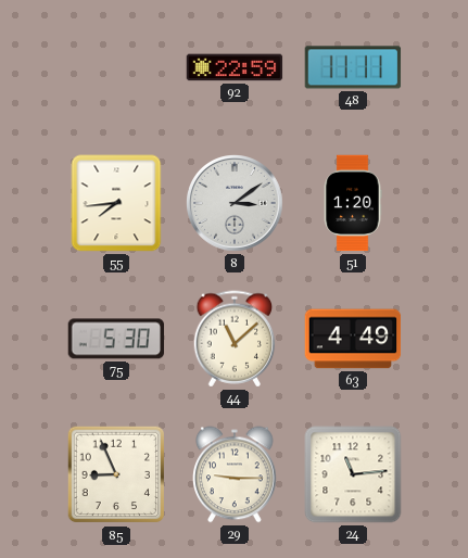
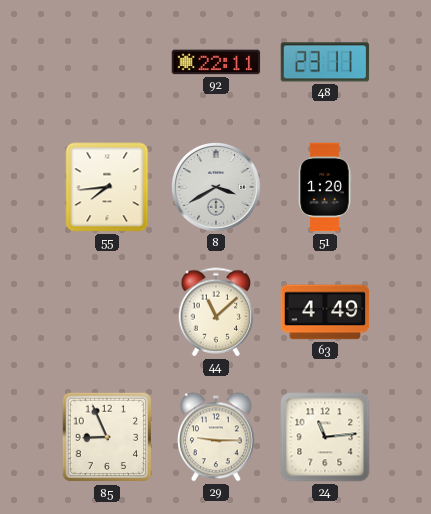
92: 22:59 -> 22:11
48: 11:11 -> 23:11
8: 3:09 -> 3:40
75: 5:30 -> none
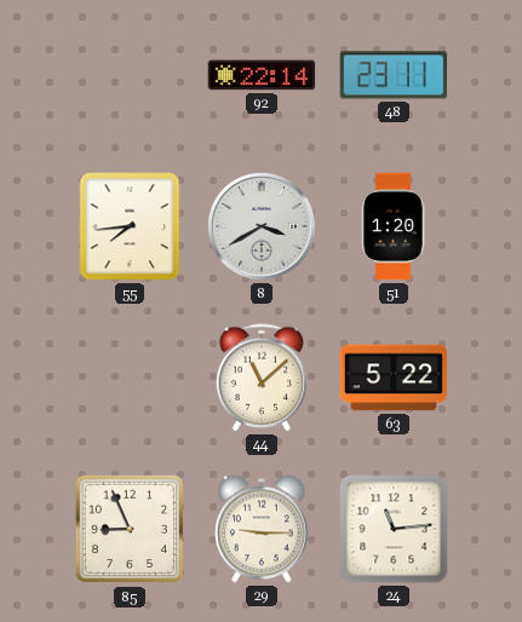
92: 22:11 -> 22:14
63: 4:49 -> 5:22
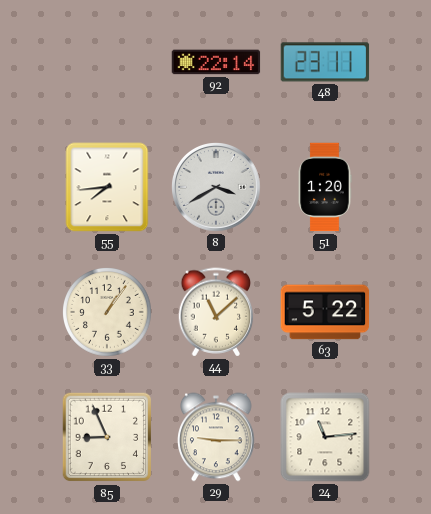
33: none -> 1:06
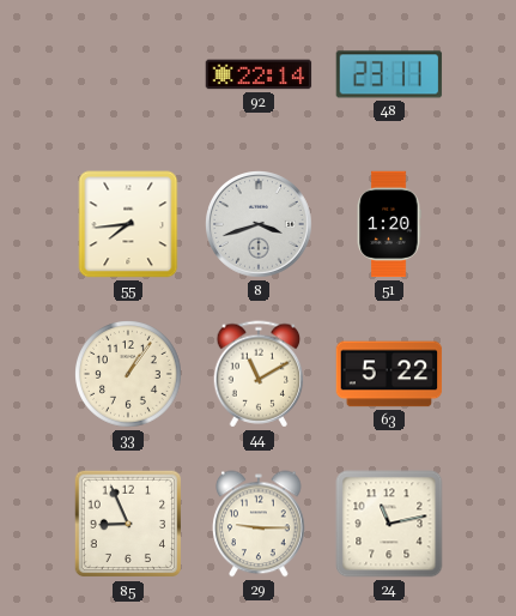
8: 3:40 -> 3:42
44: 11:08 -> 11:10
24: 11:14 -> 11:13
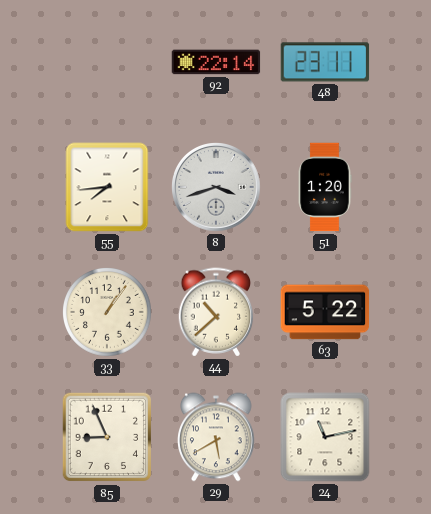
44: 11:10 -> 10:38
29: 9:15 -> 5:40
